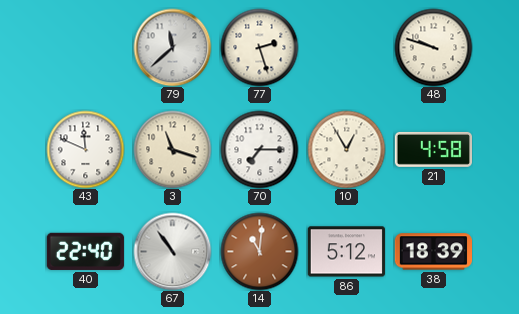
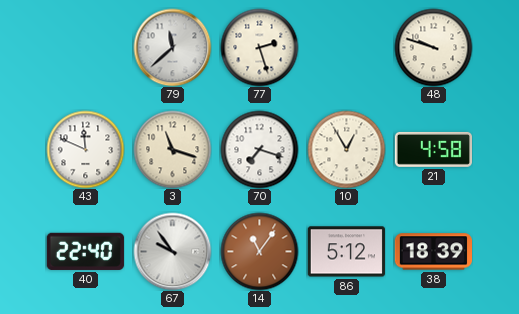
70: 7:15 -> 7:18
67: 10:54 -> 9:54
14: 11:01 -> 11:06
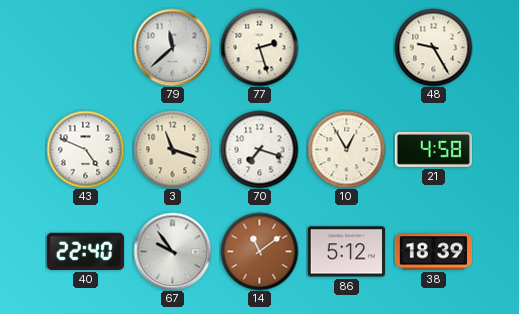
48: 9:48 -> 9:25
43: 11:49 -> 4:49
14: 11:06 -> 11:09
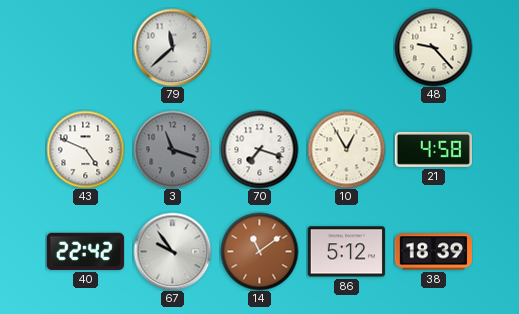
77: 2:27 -> none
48: 9:25 -> 9:23
3 dial: cream -> grey
40: 22:40 -> 22:42
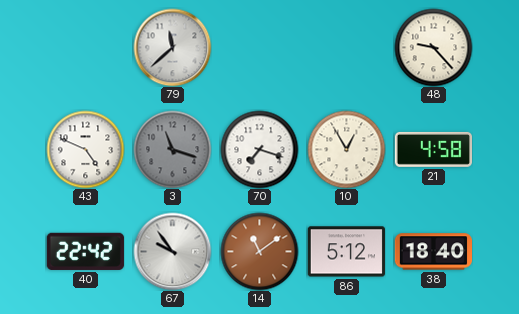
38: 18:39 -> 18:40
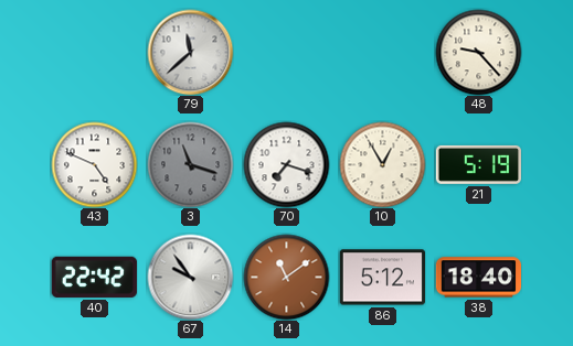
21: 4:58 -> 5:19
